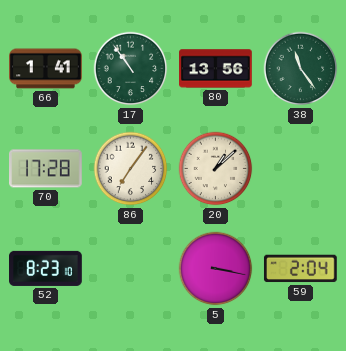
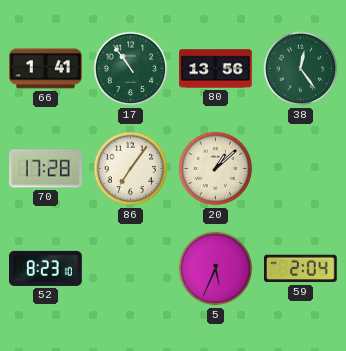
38: 11:24 -> 12:24
5: 3:17 -> 5:34
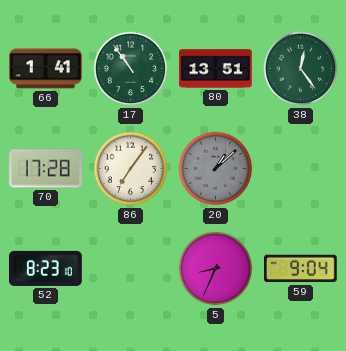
80: 13:56 -> 13:51
20 dial: cream -> grey
5: 5:34 -> 8:34
59: 2:04 -> 9:04
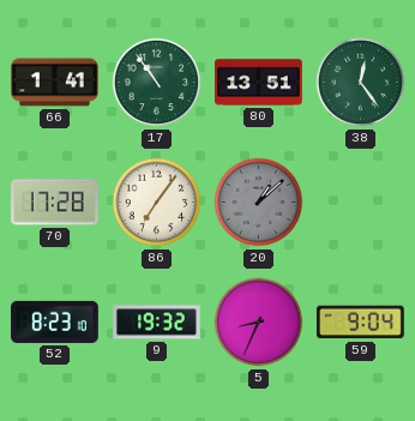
9: none -> 19:32
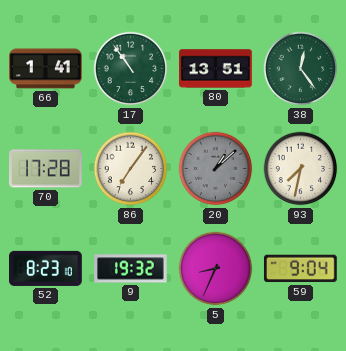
93: none -> 7:32
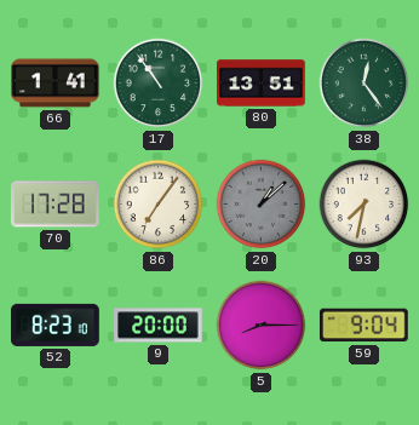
9: 19:32 -> 20:00
5: 8:34 -> 8:15
